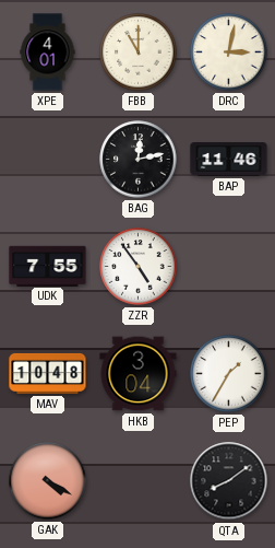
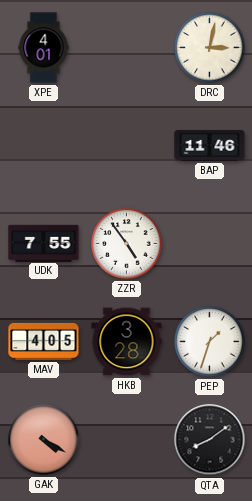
FBB: 11:00 -> none
BAG: 12:13 -> none
MAV: 10:48 -> 4:05
HKB: 3:04 -> 3:28
PEP: 1:35 -> 1:33
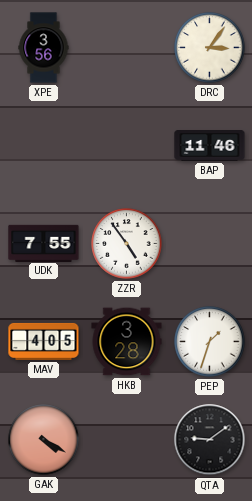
XPE: 4:01 -> 3:56
DRC: 3:02 -> 3:06
QTA: 8:09 -> 9:09
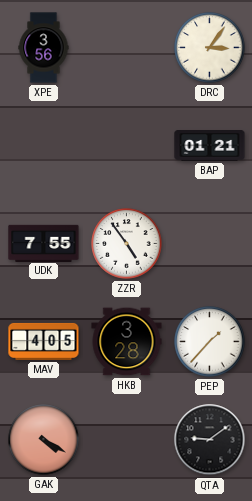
BAP: 11:46 -> 01:21
PEP: 1:33 -> 1:37
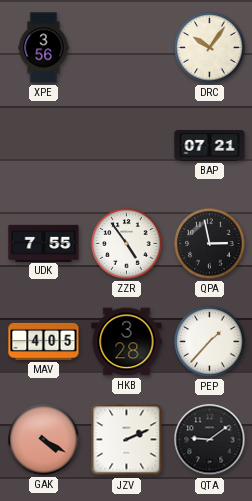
DRC: 3:06 -> 10:06
BAP: 01:21 -> 07:21
QPA: none -> 2:58
JZV: none -> 2:11
